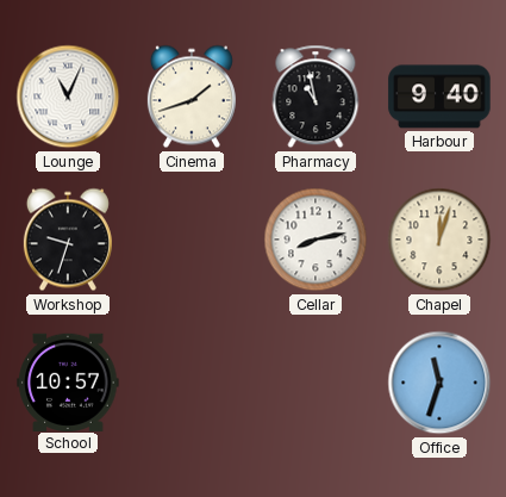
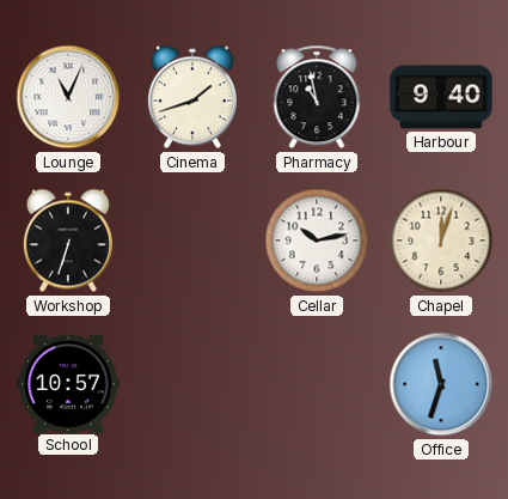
Workshop: 9:33 -> 6:33
Cellar: 8:13 -> 10:13
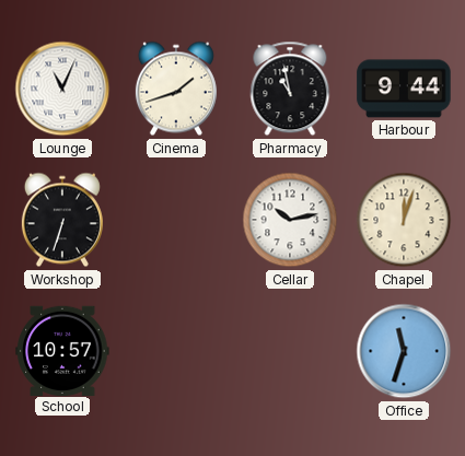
Harbour: 9:40 -> 9:44
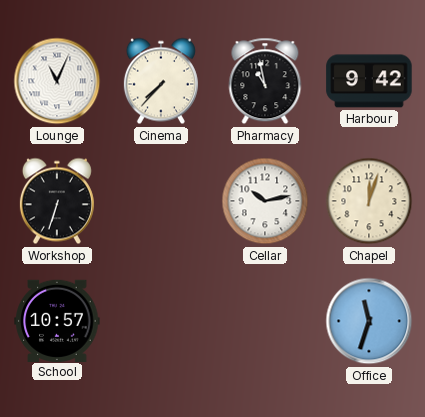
Cinema: 1:42 -> 7:37
Harbour: 9:44 -> 9:42
